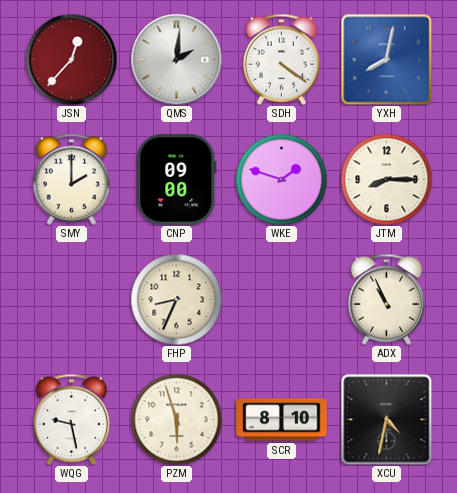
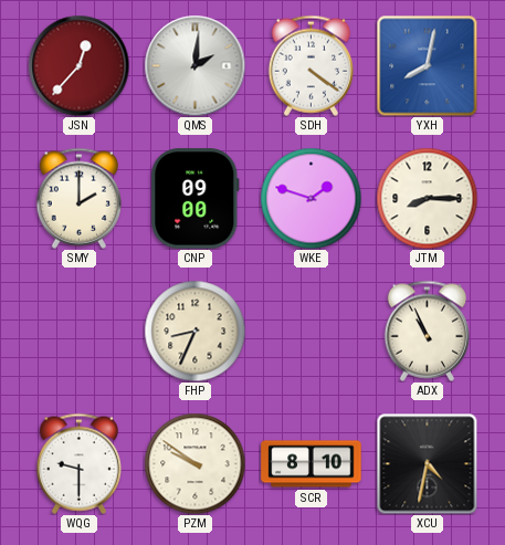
WQG: 9:28 -> 9:30
PZM: 5:57 -> 9:51
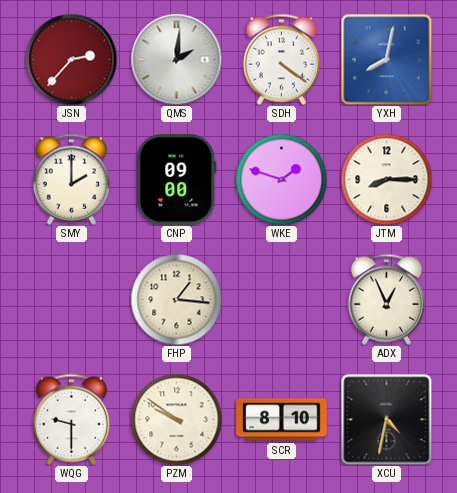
JSN: 12:37 -> 2:37
FHP: 8:34 -> 1:16
ADX: 10:56 -> 12:56
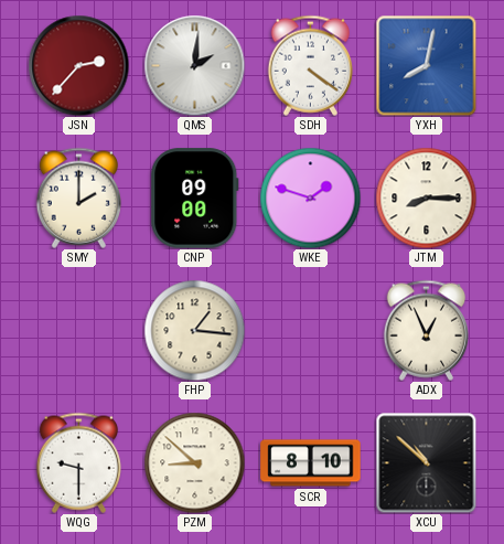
PZM: 9:51 -> 8:52
XCU: 4:32 -> 10:52
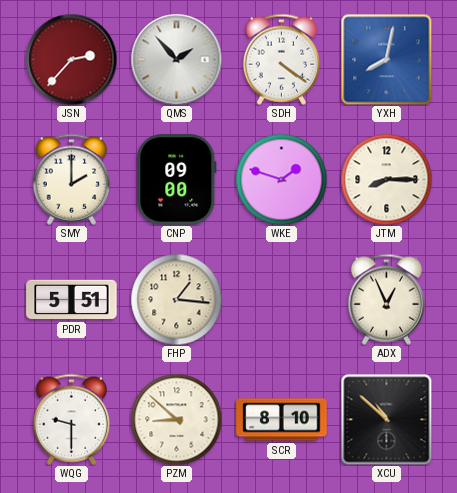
QMS: 2:01 -> 1:53
PDR: none -> 5:51
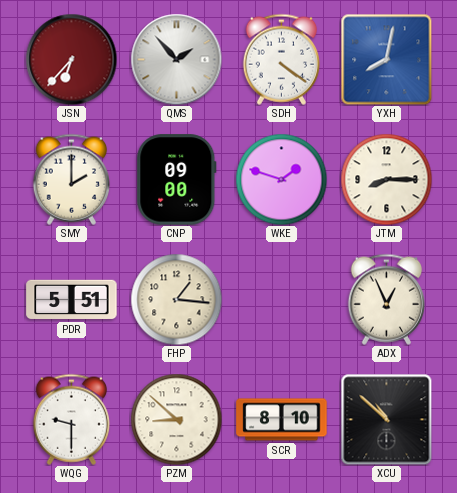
JSN: 2:37 -> 6:37
